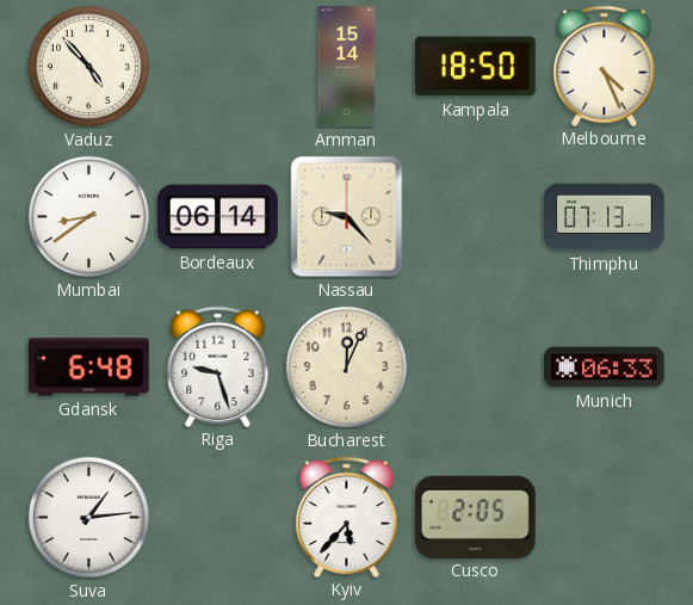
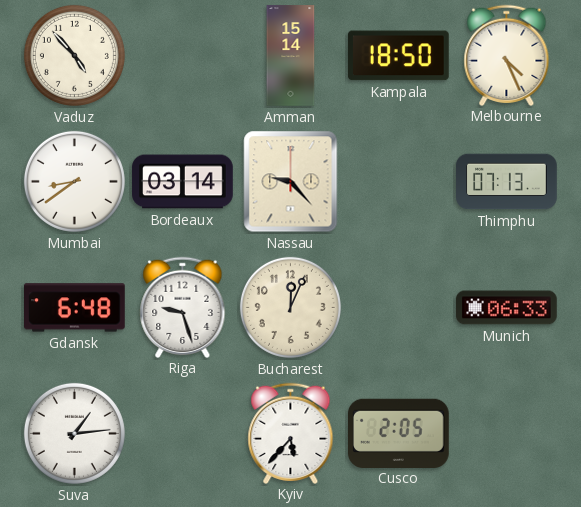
Bordeaux: 06:14 -> 03:14
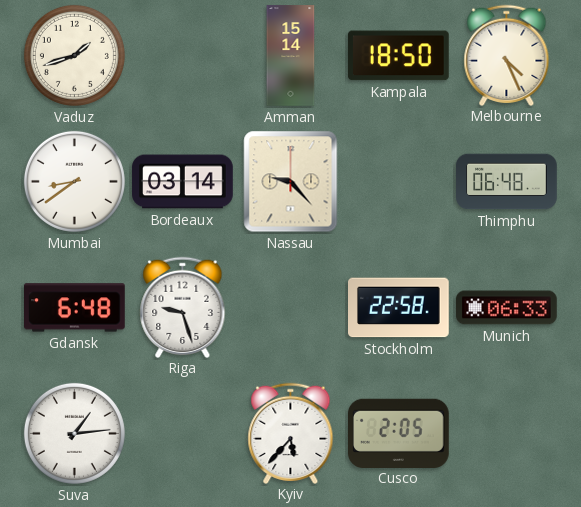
Vaduz: 4:53 -> 1:42
Thimphu: 07:13 -> 06:48
Bucharest: 12:04 -> none
Stockholm: none -> 22:58
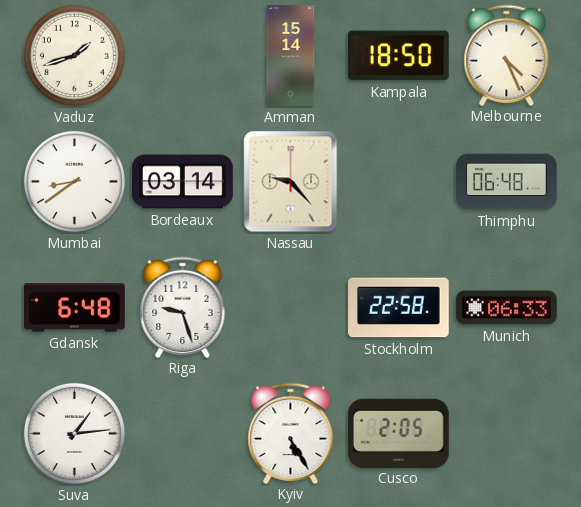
Kyiv: 5:37 -> 5:25
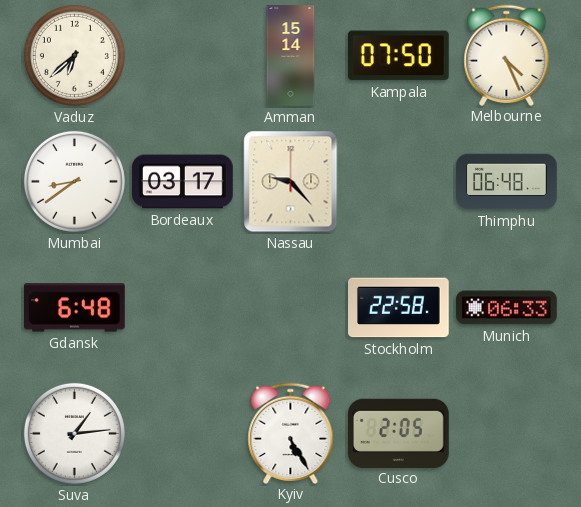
Vaduz: 1:42 -> 6:38
Kampala: 18:50 -> 07:50
Bordeaux: 03:14 -> 03:17
Riga: 9:27 -> none
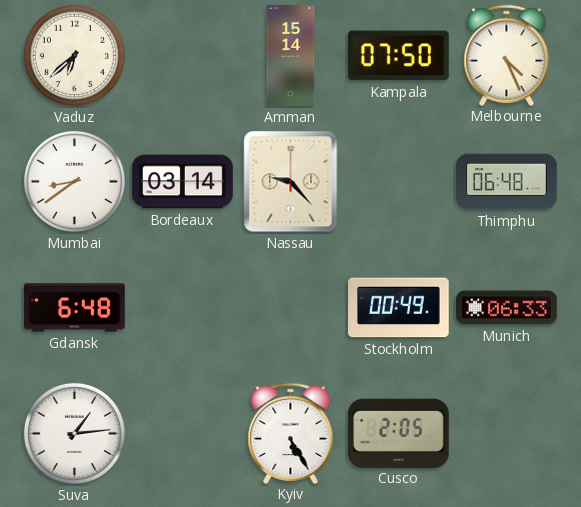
Bordeaux: 03:17 -> 03:14
Stockholm: 22:58 -> 00:49
